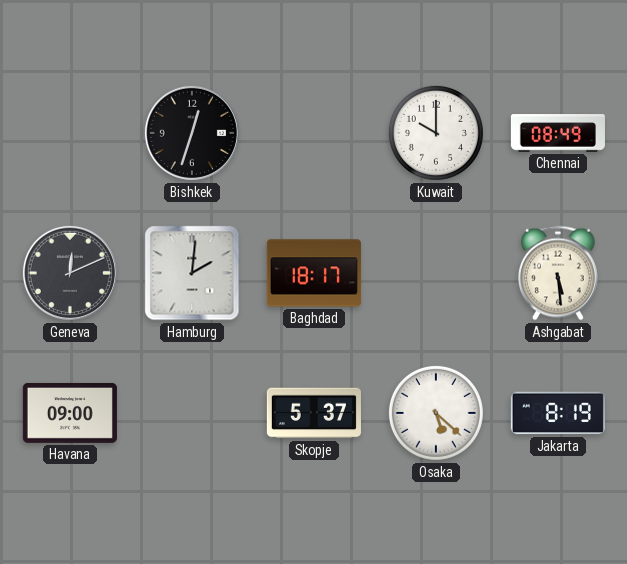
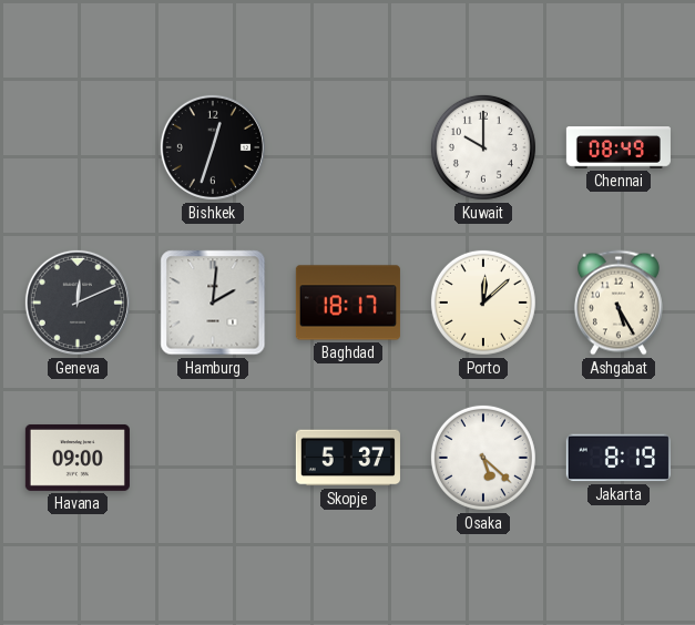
Porto: none -> 12:08
Ashgabat: 5:29 -> 5:25
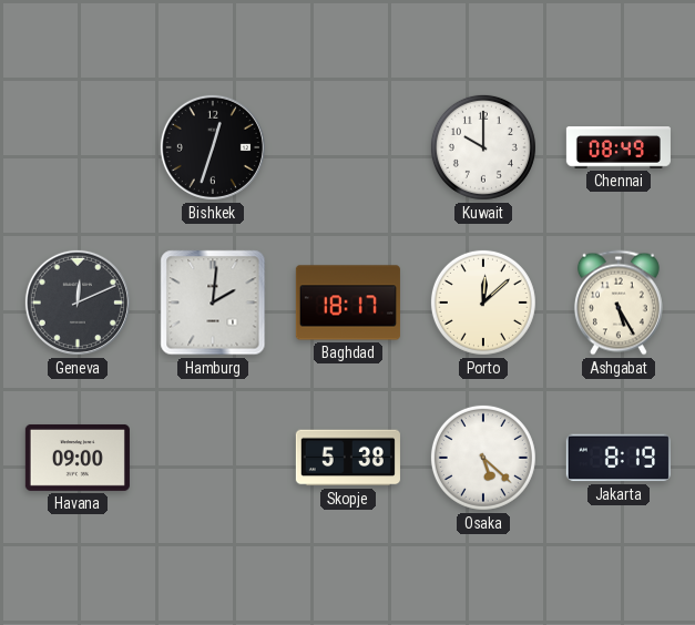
Skopje: 5:37 -> 5:38
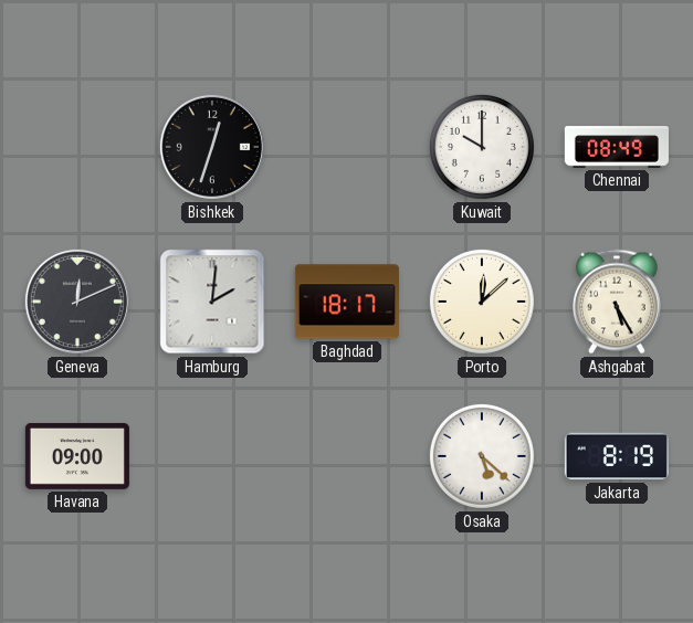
Skopje: 5:38 -> none
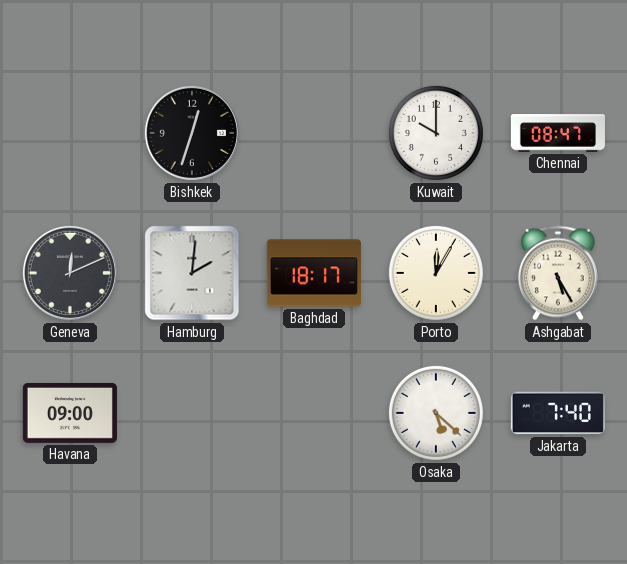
Chennai: 08:49 -> 08:47
Porto: 12:08 -> 12:05
Jakarta: 8:19 -> 7:40
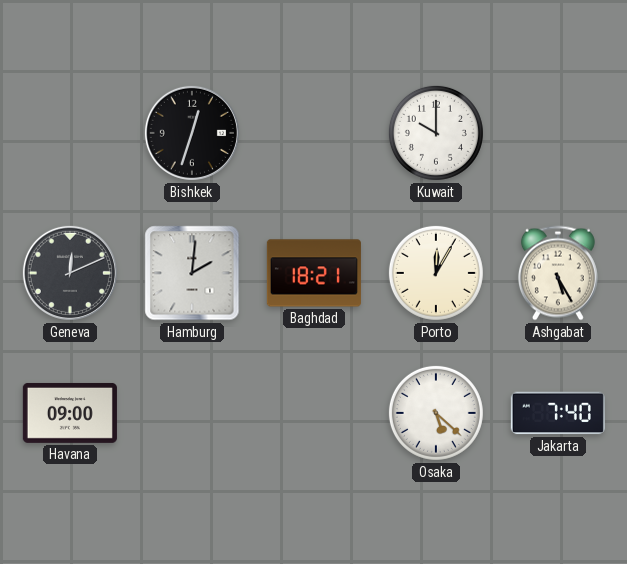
Chennai: 08:47 -> none
Baghdad: 18:17 -> 18:21
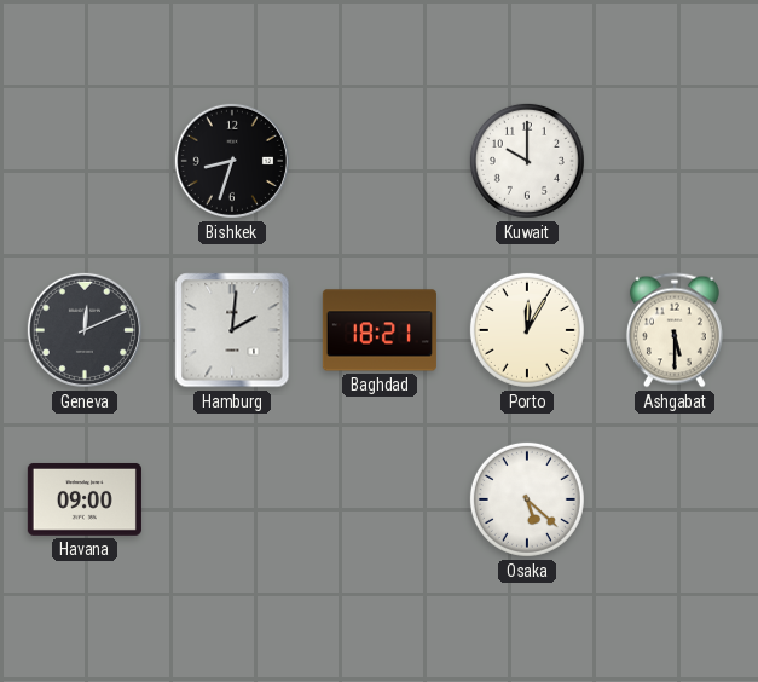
Bishkek: 12:33 -> 8:33
Ashgabat: 5:25 -> 5:30
Jakarta: 7:40 -> none
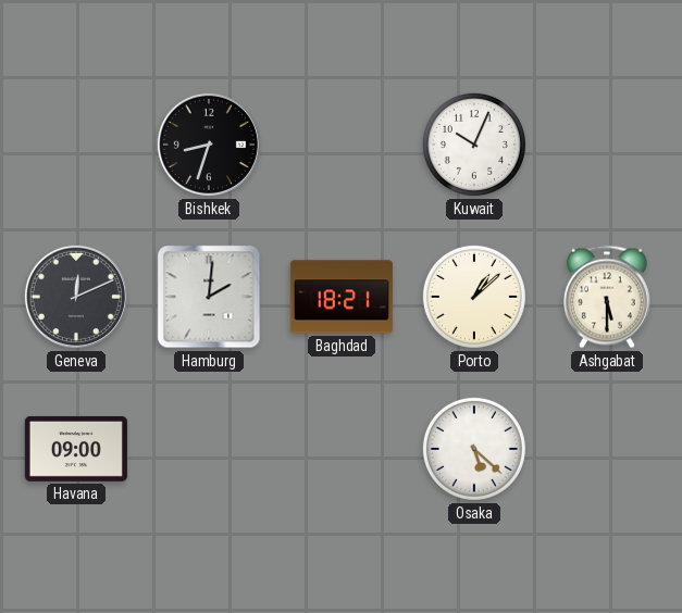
Kuwait: 10:00 -> 10:04
Porto: 12:05 -> 1:08
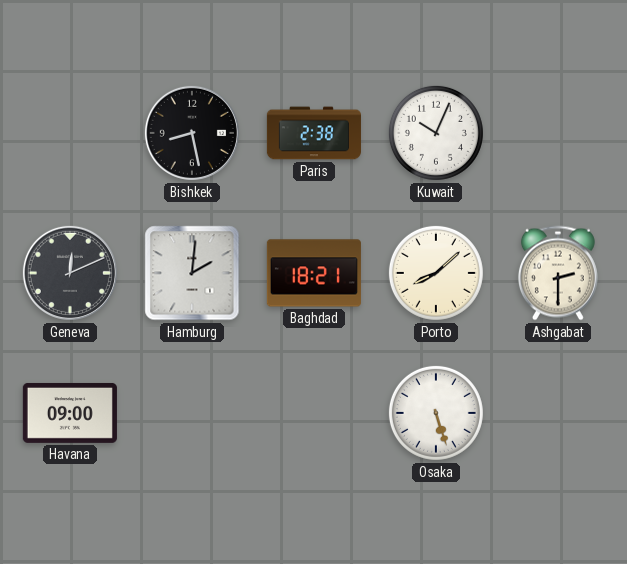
Bishkek: 8:33 -> 8:28
Paris: none -> 2:38
Porto: 1:08 -> 8:08
Ashgabat: 5:30 -> 2:30
Osaka: 5:22 -> 5:27
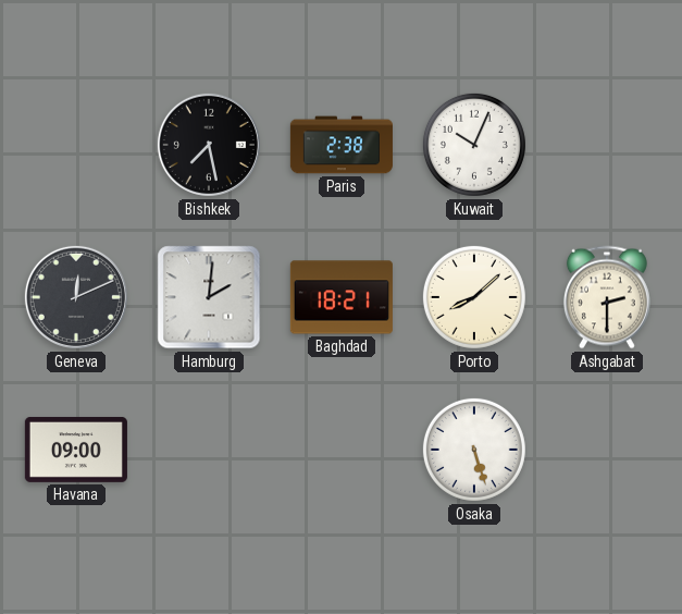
Bishkek: 8:28 -> 7:28
